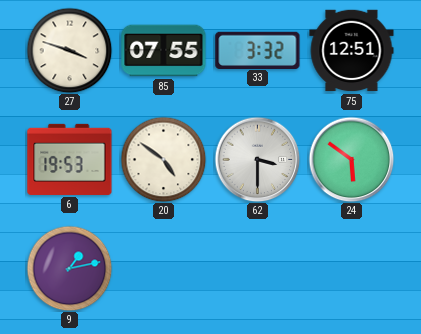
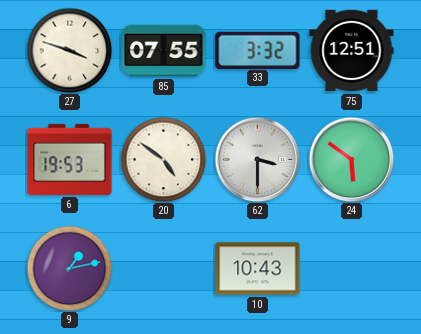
10: none -> 10:43
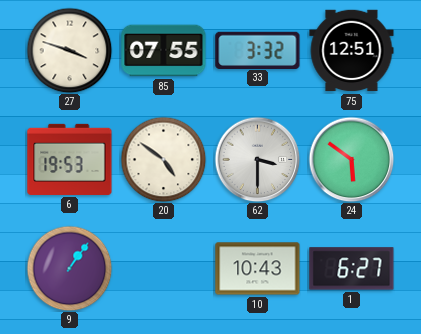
9: 1:13 -> 1:06
1: none -> 6:27
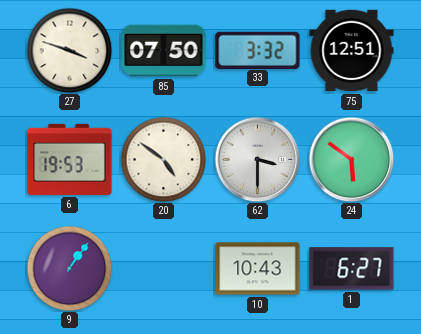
85: 07:55 -> 07:50
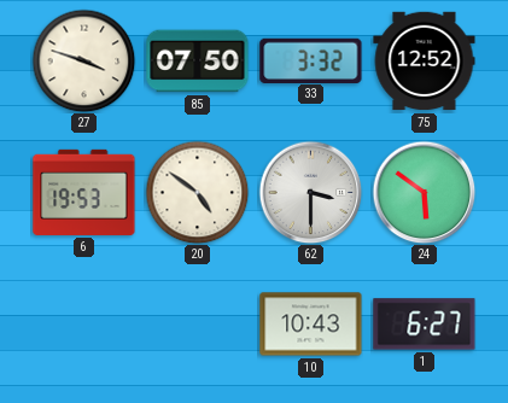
75: 12:51 -> 12:52
9: 1:06 -> none
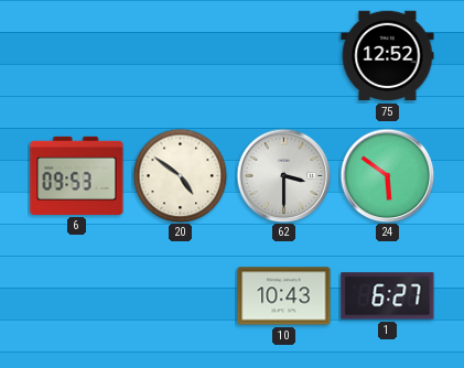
27: 3:48 -> none
85: 07:50 -> none
33: 3:32 -> none
6: 19:53 -> 09:53
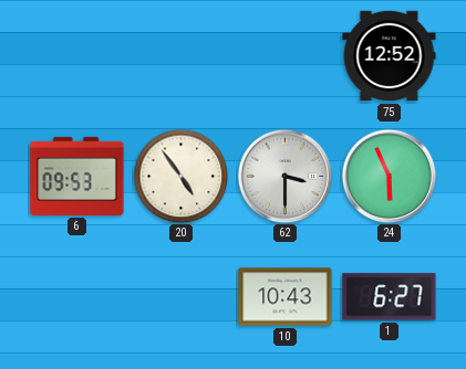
20: 4:51 -> 4:54
24: 5:51 -> 5:56
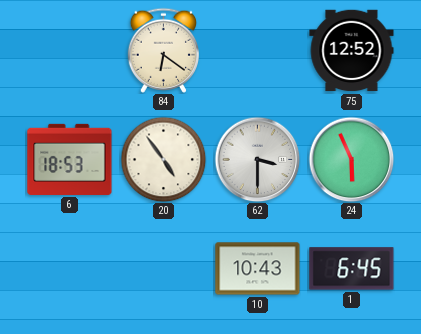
84: none -> 6:21
6: 09:53 -> 18:53
1: 6:27 -> 6:45
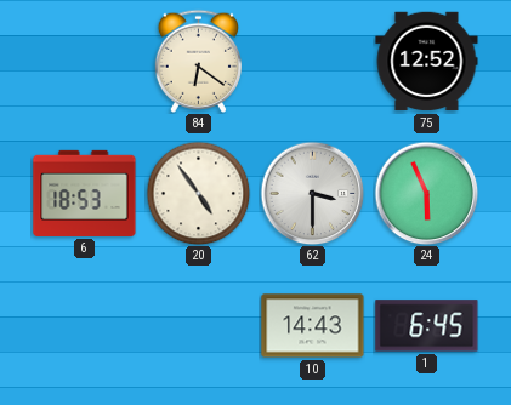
10: 10:43 -> 14:43
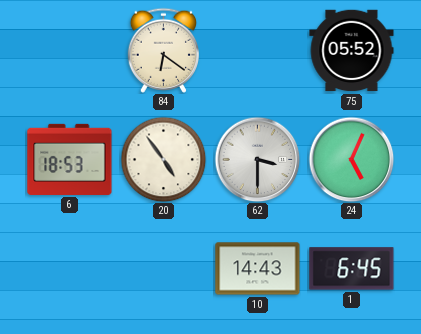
75: 12:52 -> 05:52
24: 5:56 -> 5:04
